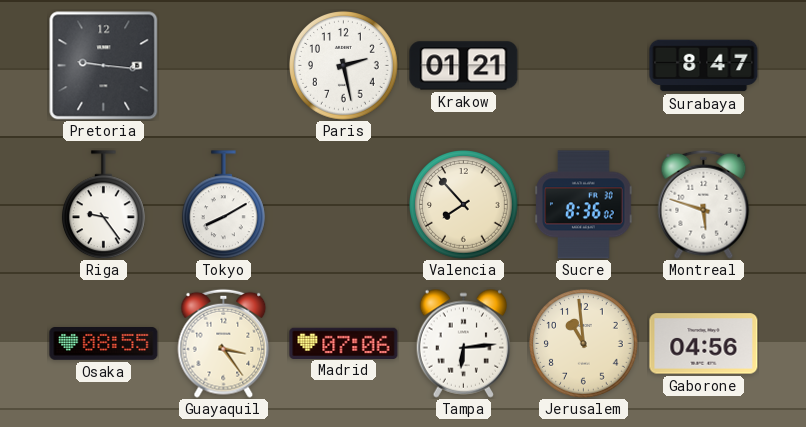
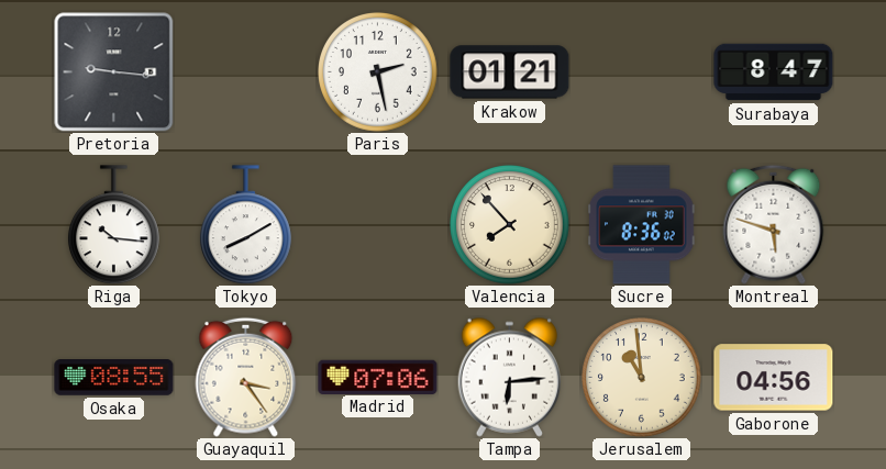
Riga: 9:24 -> 10:16
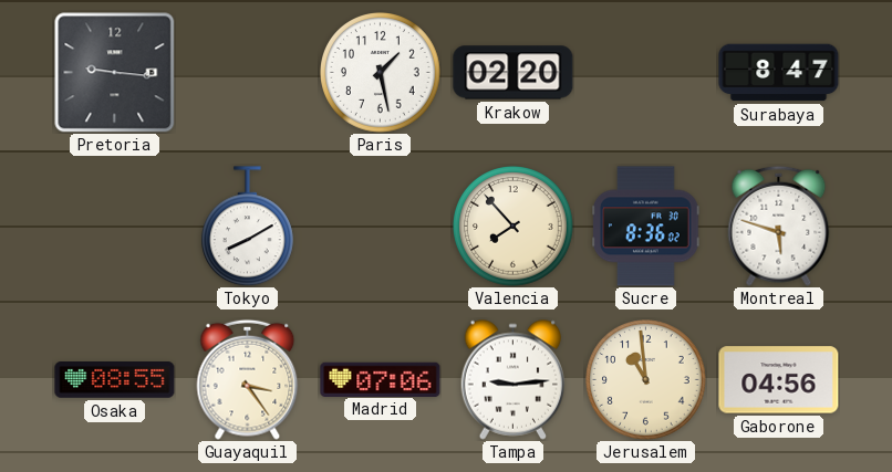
Paris: 2:28 -> 1:28
Krakow: 01:21 -> 02:20
Riga: 10:16 -> none
Tampa: 6:14 -> 9:14
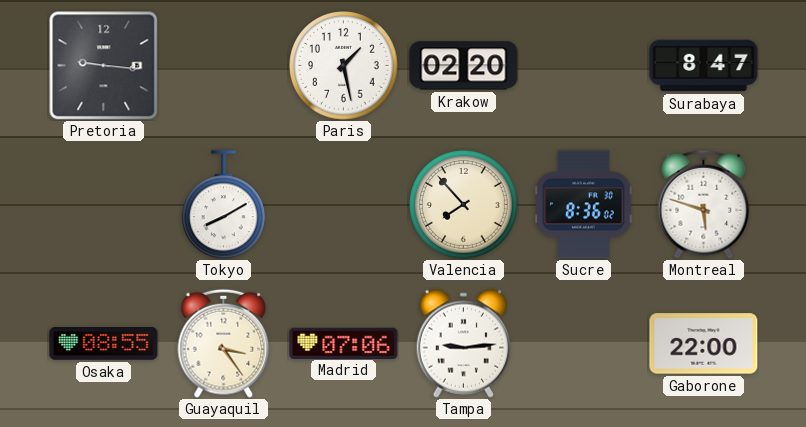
Jerusalem: 10:59 -> none
Gaborone: 04:56 -> 22:00
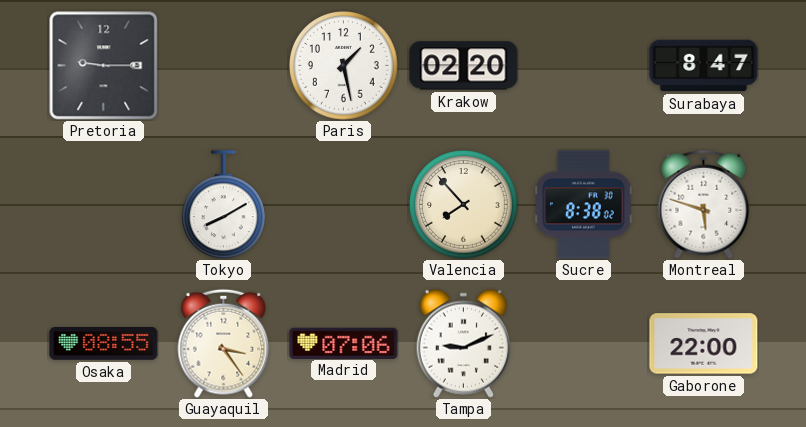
Pretoria: 9:16 -> 9:15
Sucre: 8:36 -> 8:38
Tampa: 9:14 -> 9:11
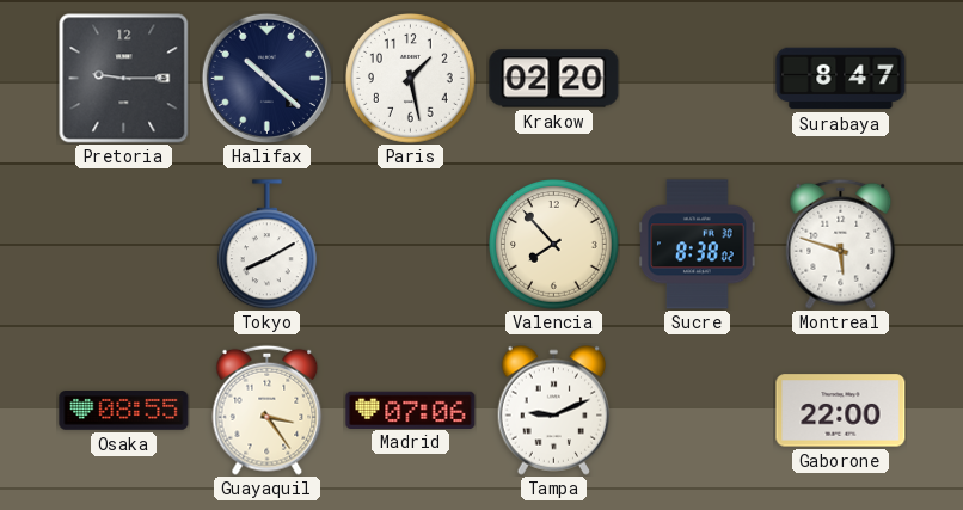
Halifax: none -> 10:22
